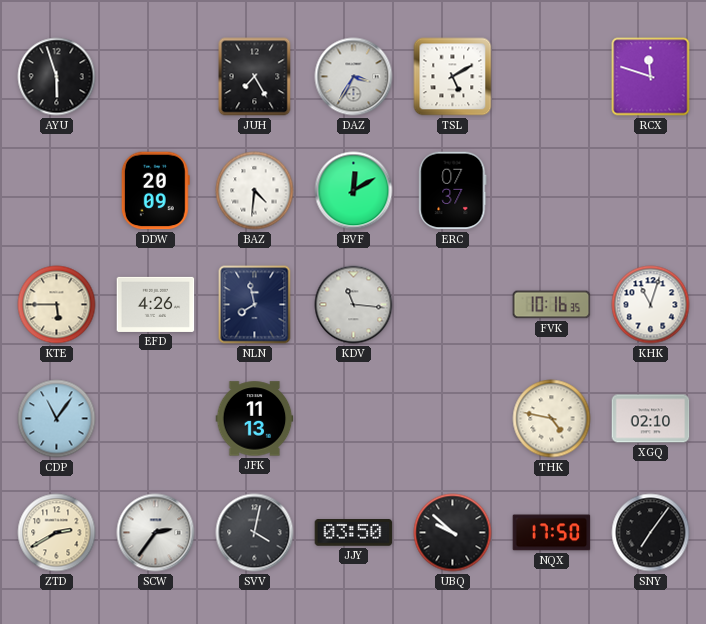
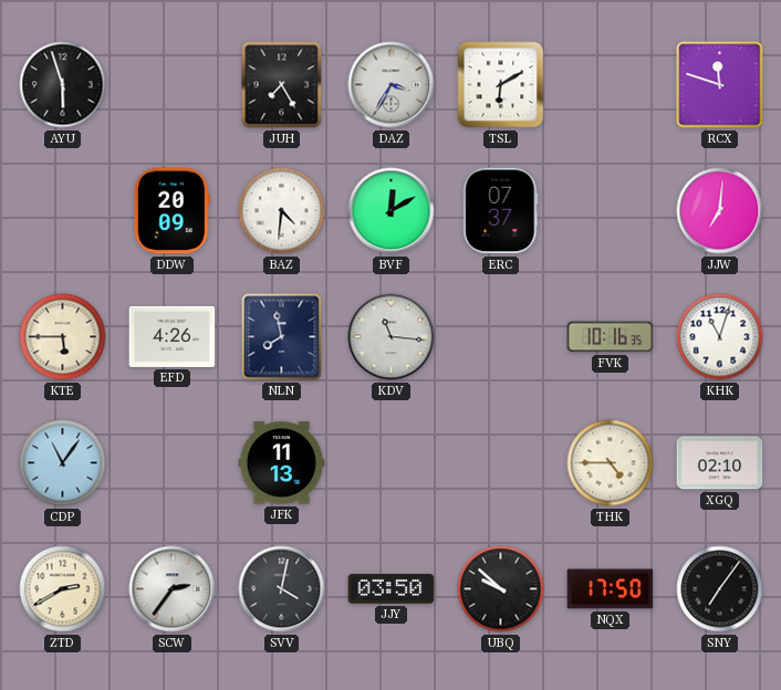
TSL: 5:10 -> 6:10
JJW: none -> 7:01
THK: 4:47 -> 4:45
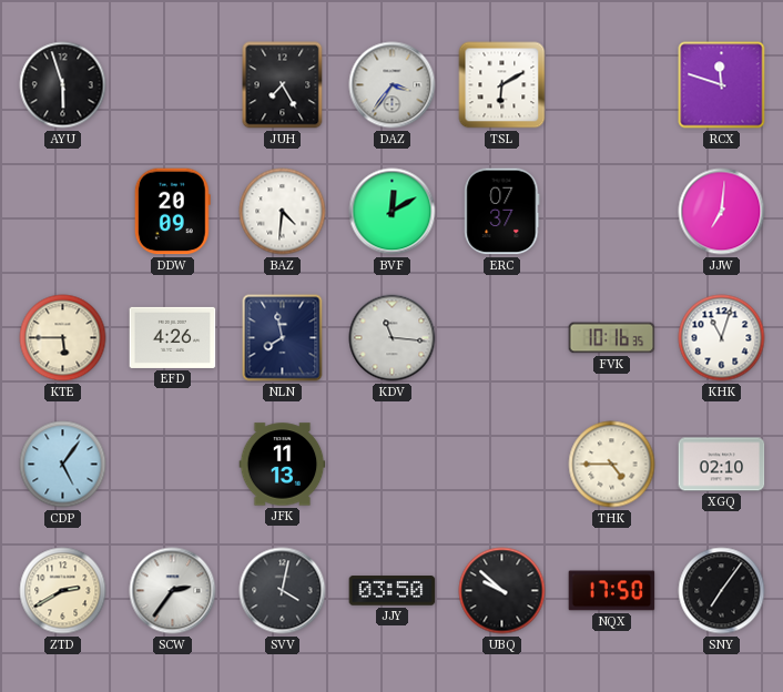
DAZ: 3:35 -> 3:36
CDP: 11:06 -> 5:06
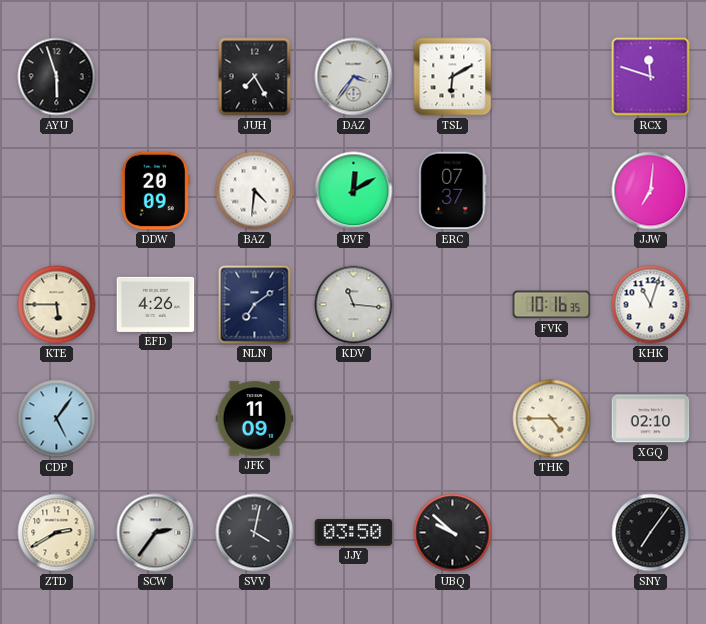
NLN: 7:58 -> 7:09
JFK: 11:13 -> 11:09
NQX: 17:50 -> none
